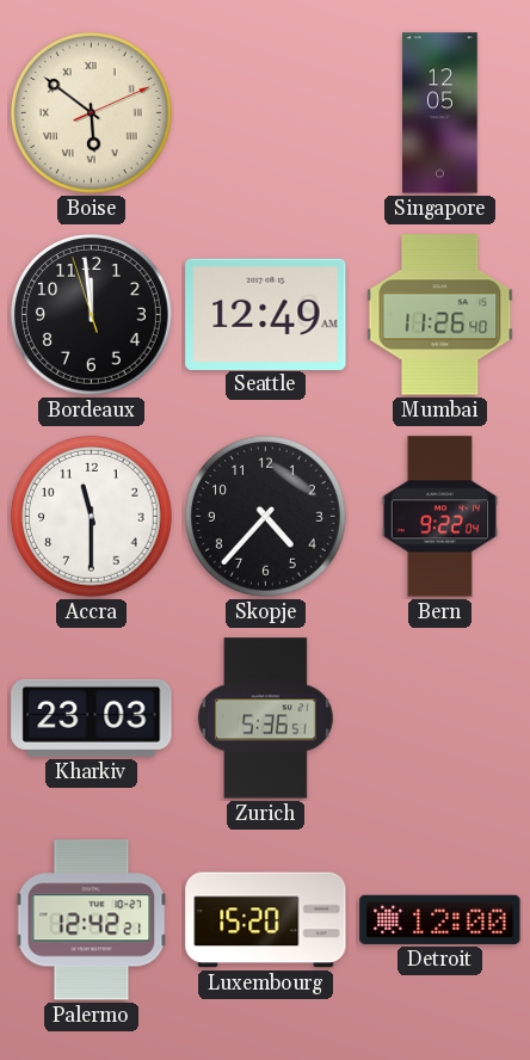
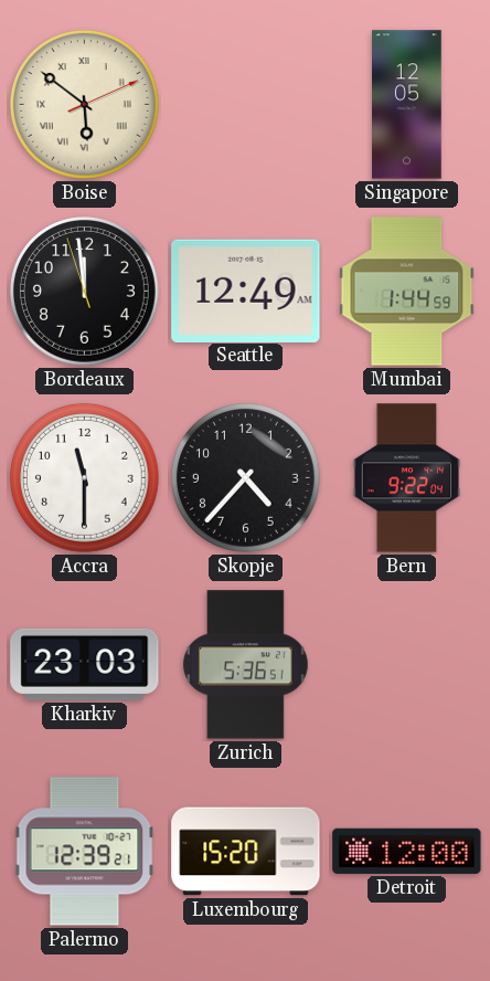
Mumbai: 11:26 -> 1:44
Palermo: 12:42 -> 12:39
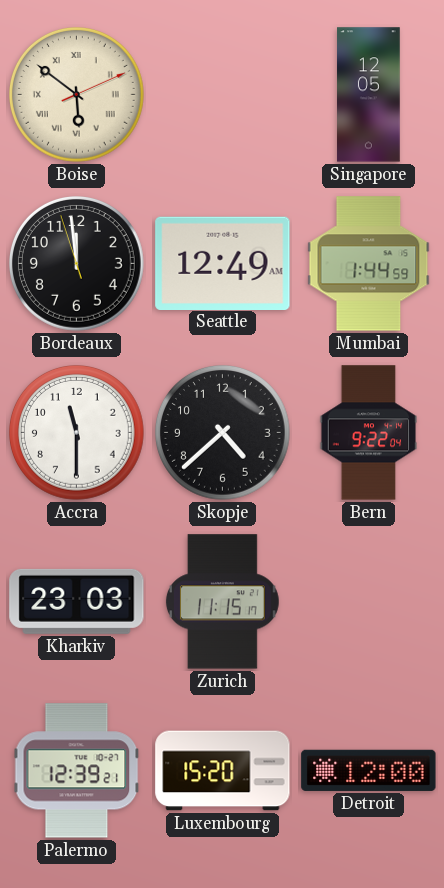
Skopje: 4:37 -> 4:38
Zurich: 5:36 -> 11:15
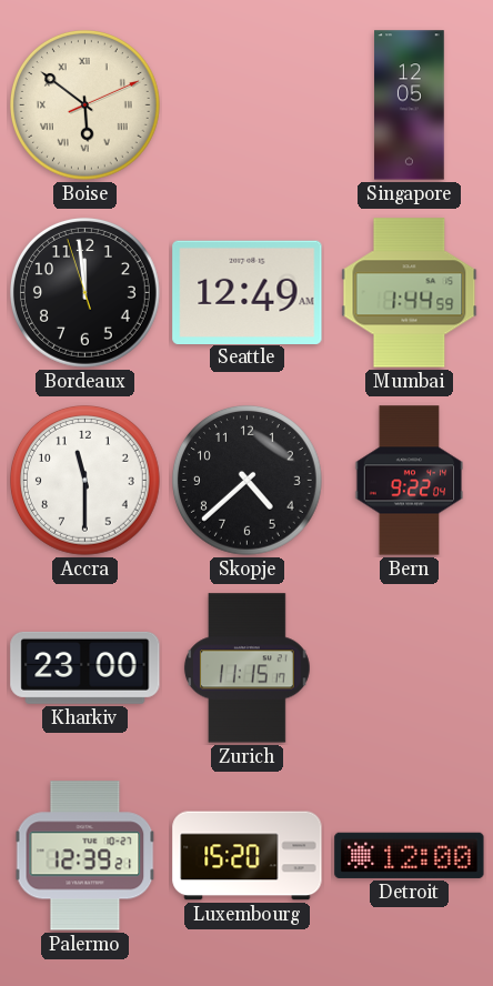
Kharkiv: 23:03 -> 23:00
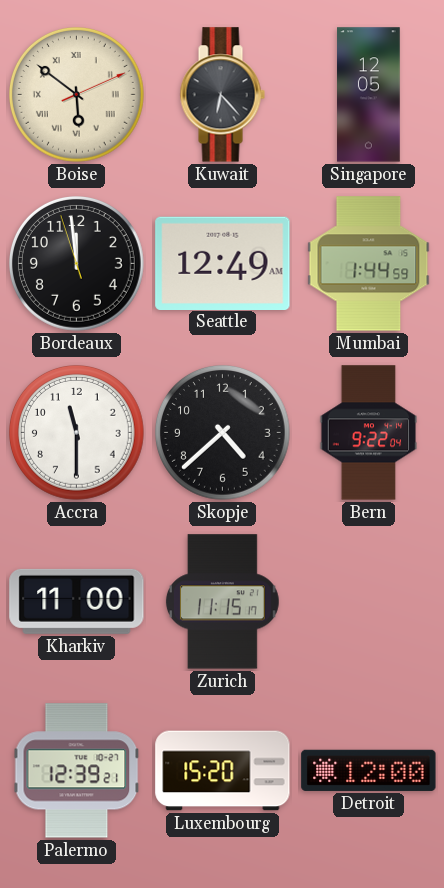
Kuwait: none -> 6:23
Kharkiv: 23:00 -> 11:00
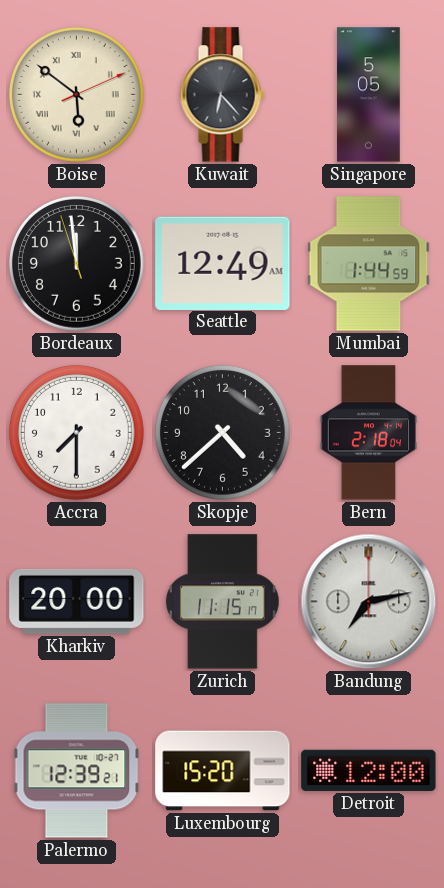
Singapore: 12:05 -> 5:05
Accra: 11:30 -> 7:30
Bern: 9:22 -> 2:18
Kharkiv: 11:00 -> 20:00
Bandung: none -> 7:13
